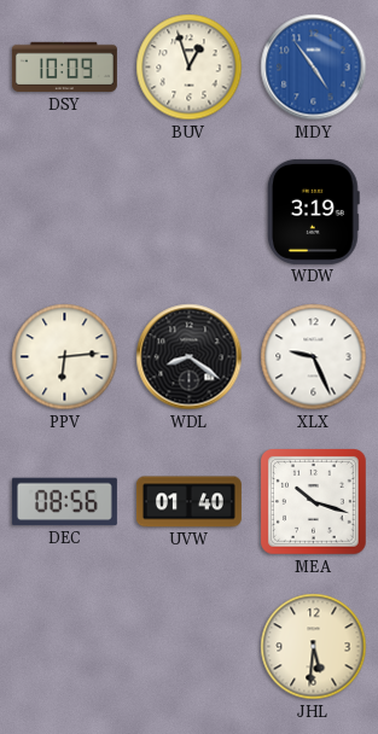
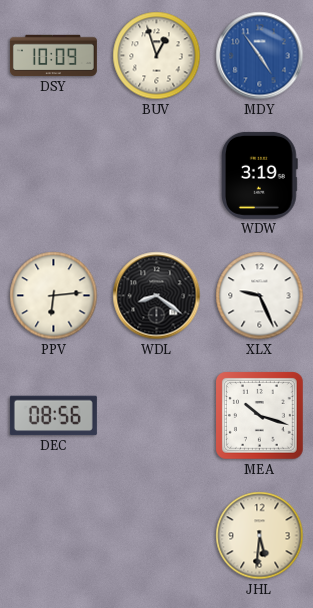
UVW: 01:40 -> none
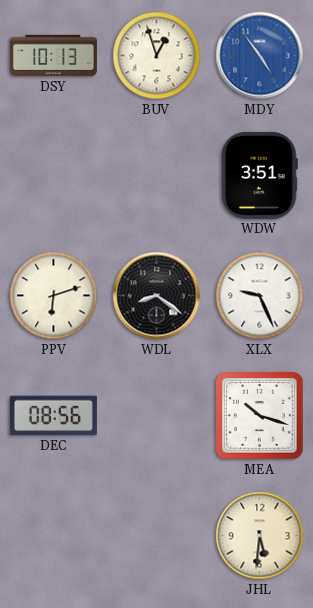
DSY: 10:09 -> 10:13
WDW: 3:19 -> 3:51
PPV: 6:14 -> 6:12
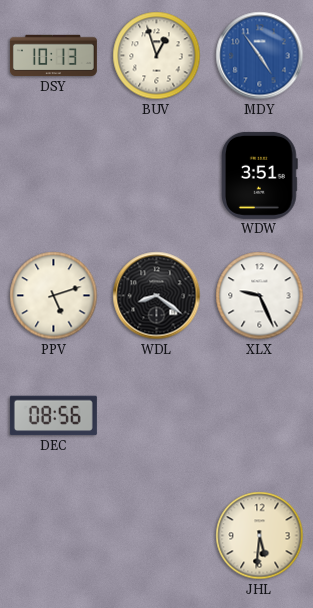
PPV: 6:12 -> 5:12
MEA: 10:18 -> none
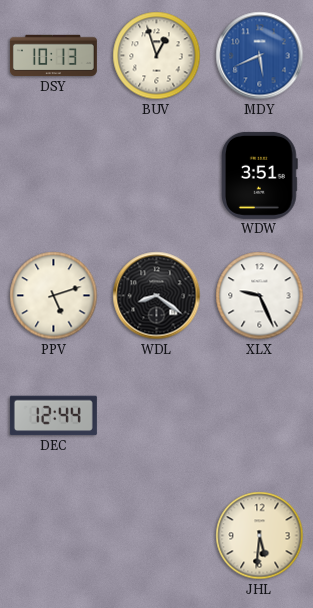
MDY: 4:54 -> 5:41
DEC: 08:56 -> 12:44
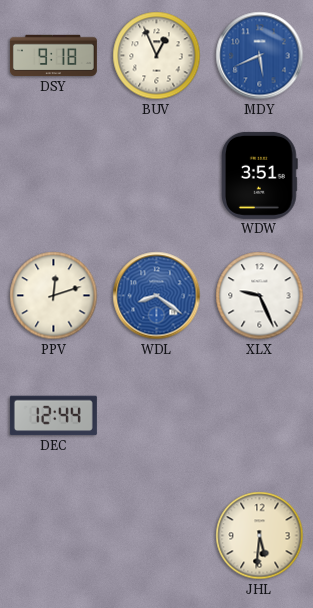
DSY: 10:13 -> 9:18
BUV: 12:57 -> 12:56
PPV: 5:12 -> 12:12
WDL dial: black -> blue
